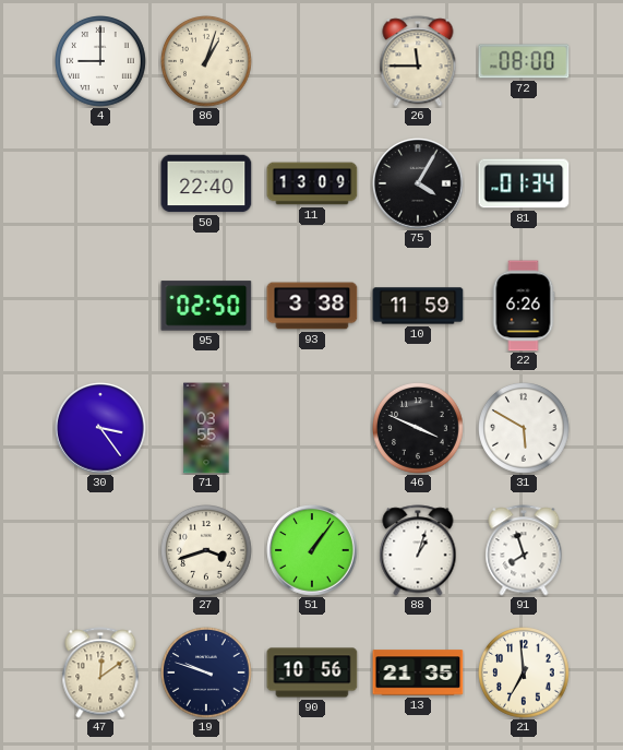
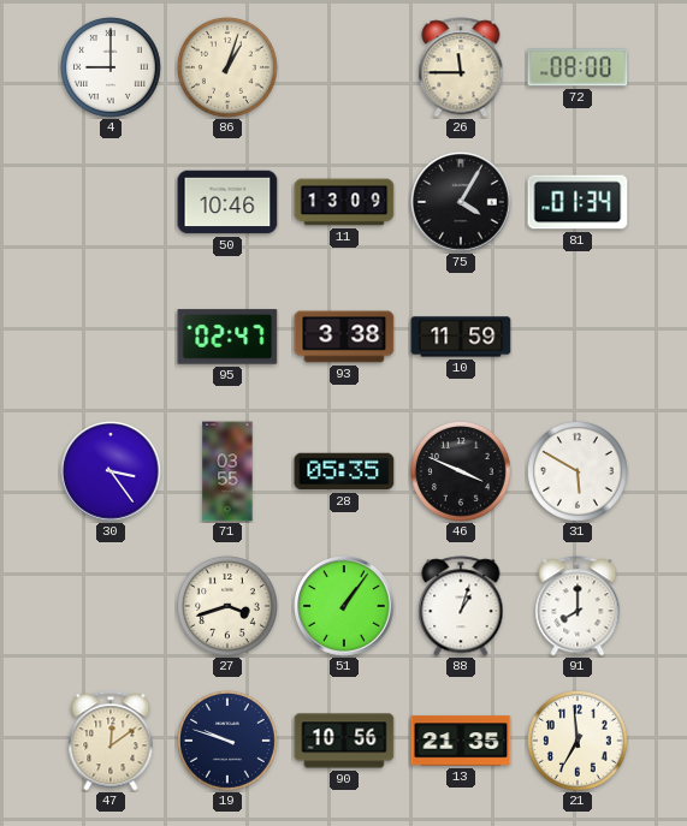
50: 22:40 -> 10:46
95: 02:50 -> 02:47
22: 6:26 -> none
28: none -> 05:35
91: 7:57 -> 8:00
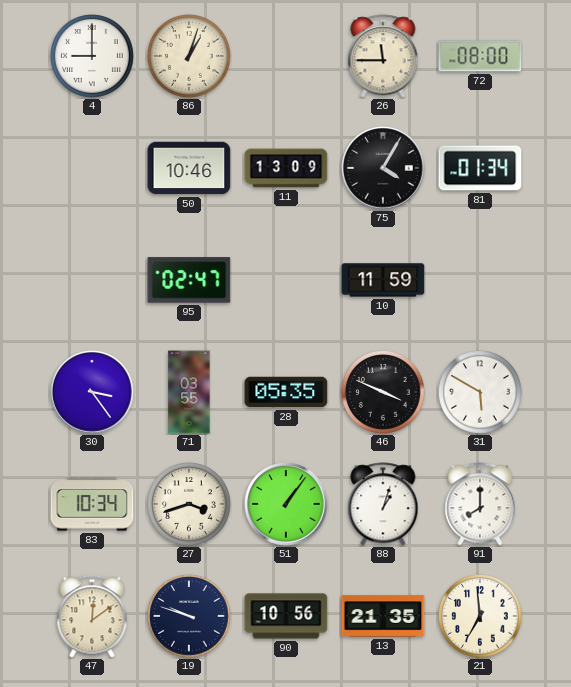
93: 3:38 -> none
83: none -> 10:34
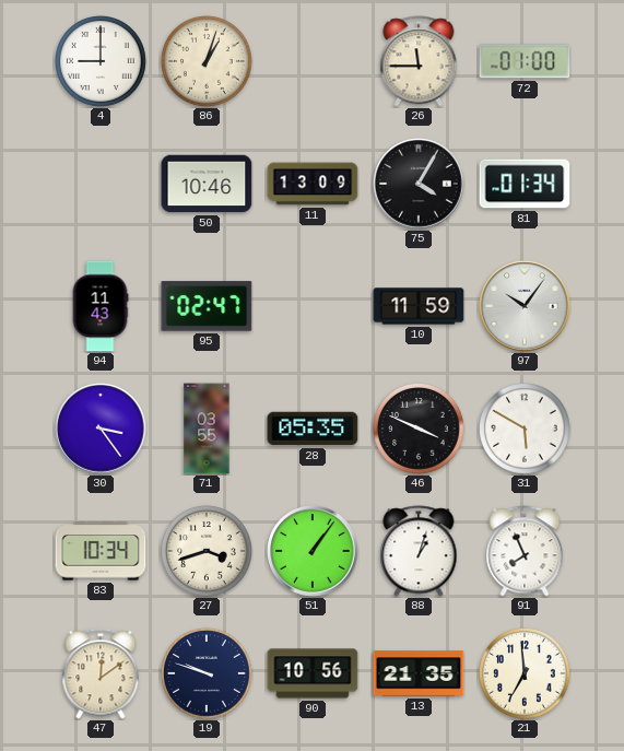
72: 08:00 -> 01:00
94: none -> 11:43
97: none -> 10:06
91: 8:00 -> 7:56
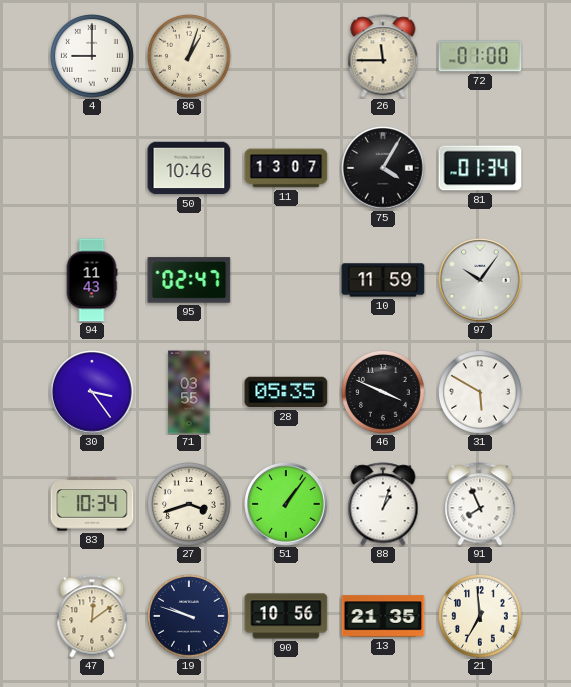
11: 13:09 -> 13:07
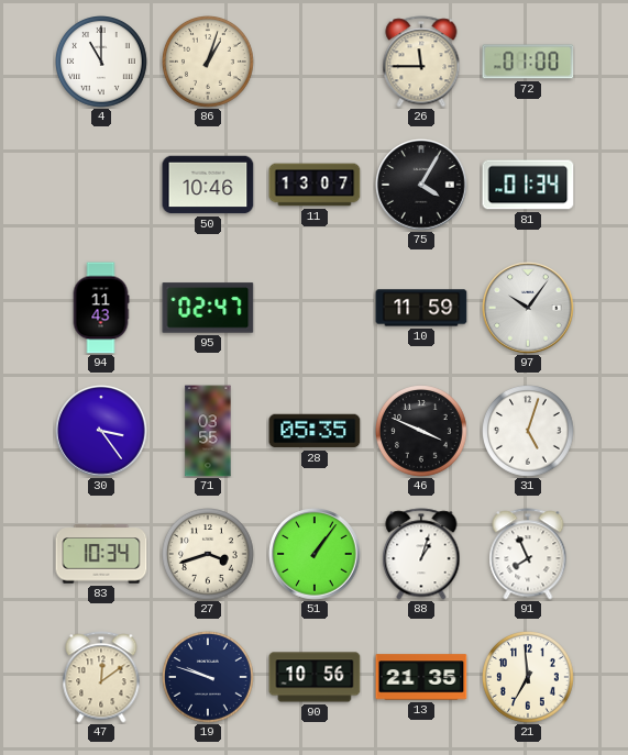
4: 9:00 -> 11:00
31: 5:50 -> 5:03
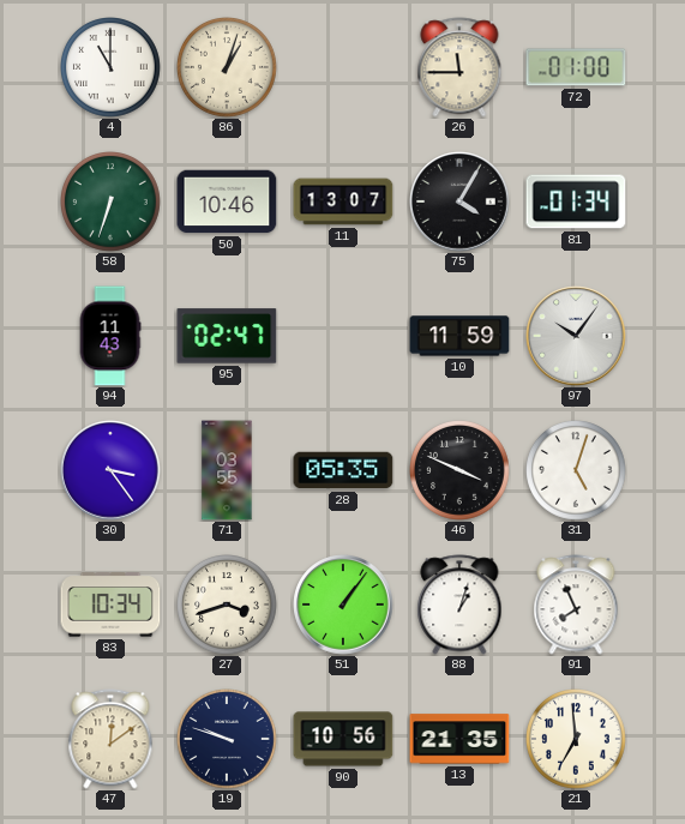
58: none -> 6:33
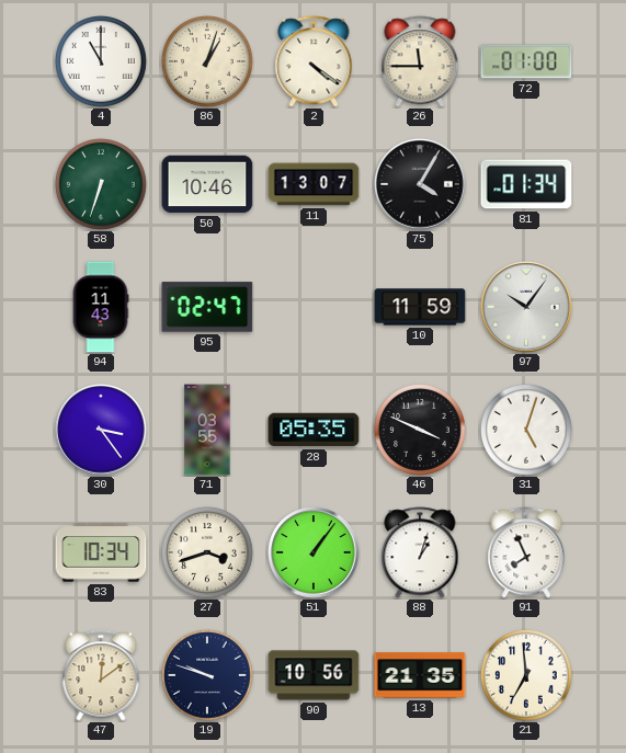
2: none -> 4:21
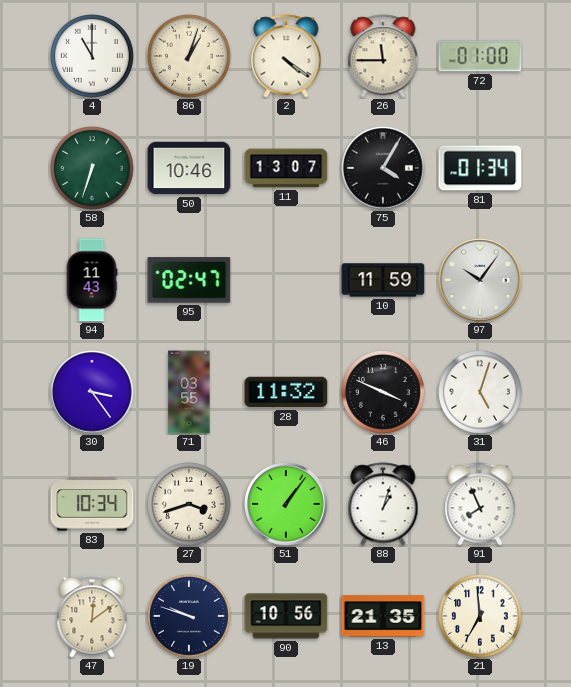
28: 05:35 -> 11:32
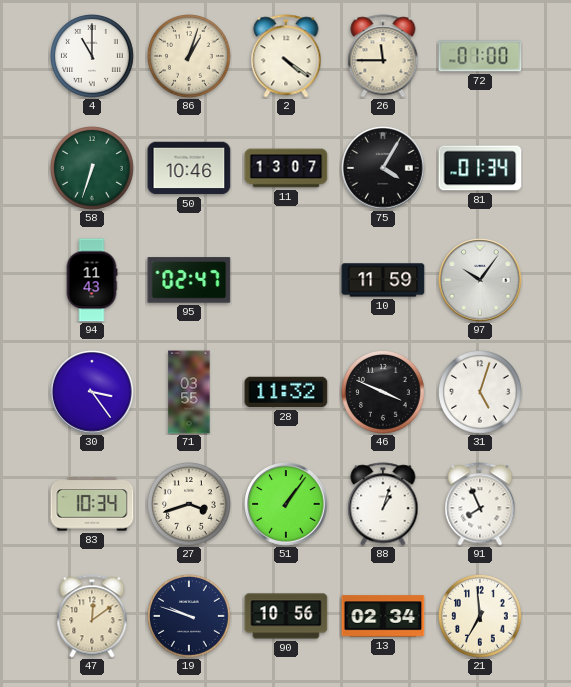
13: 21:35 -> 02:34
